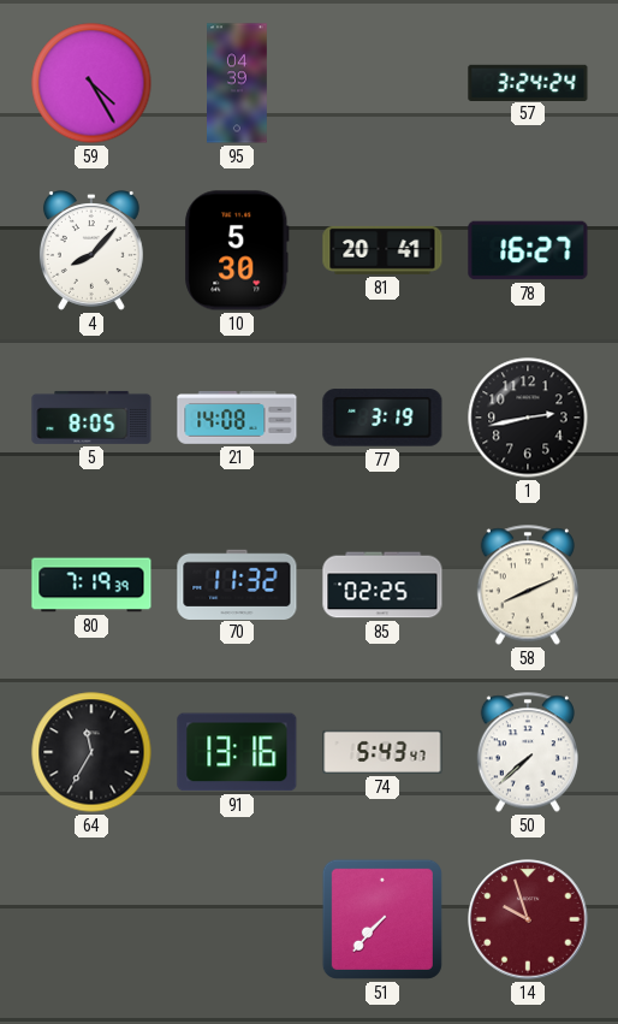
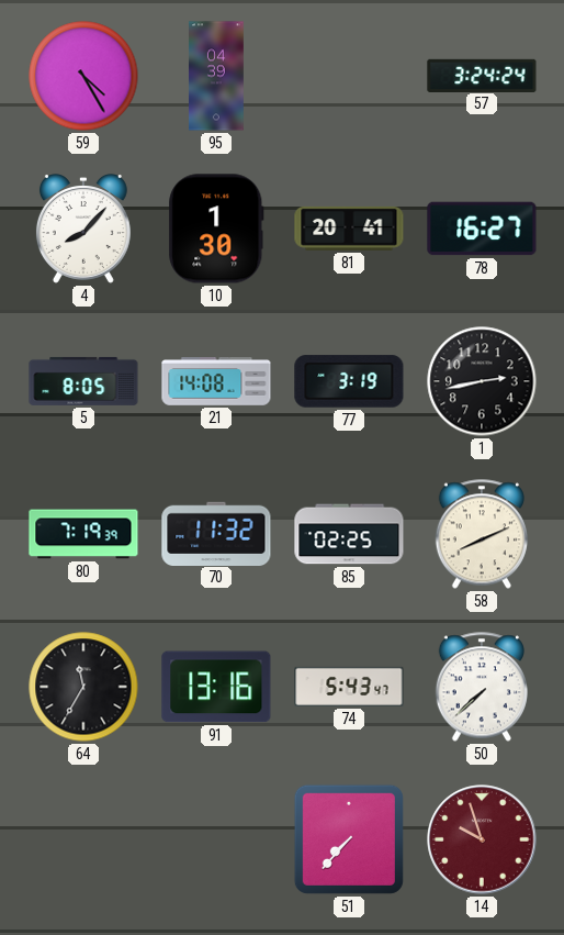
10: 5:30 -> 1:30
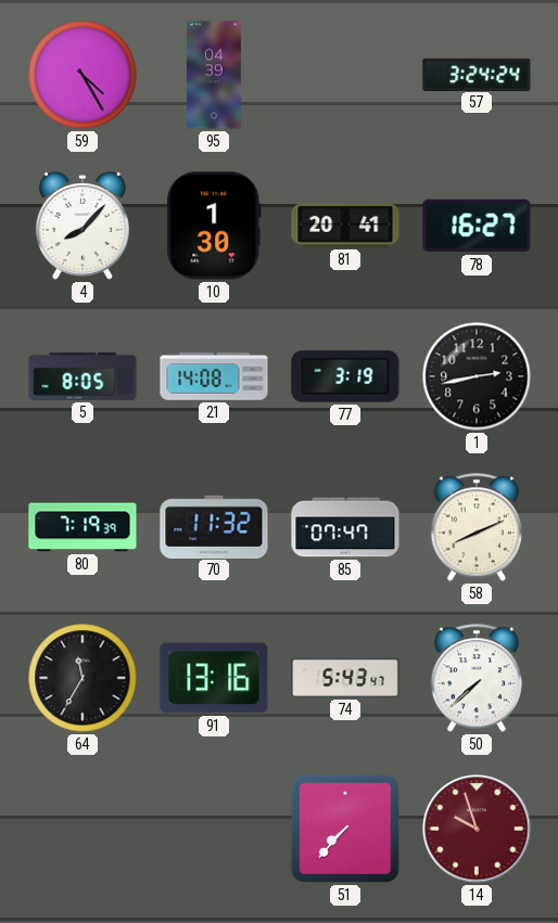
85: 02:25 -> 07:47
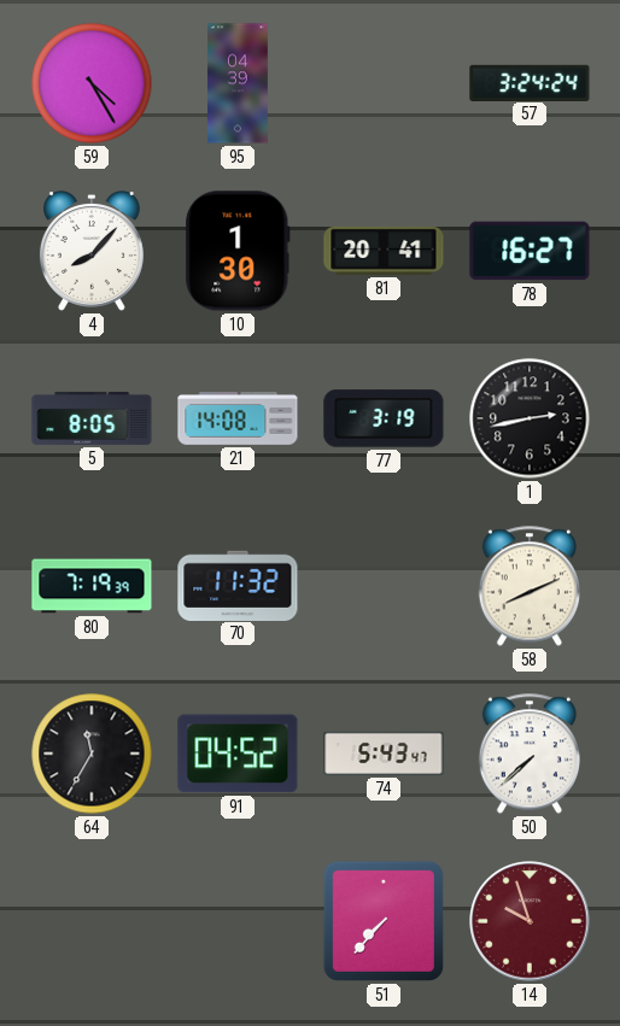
85: 07:47 -> none
91: 13:16 -> 04:52
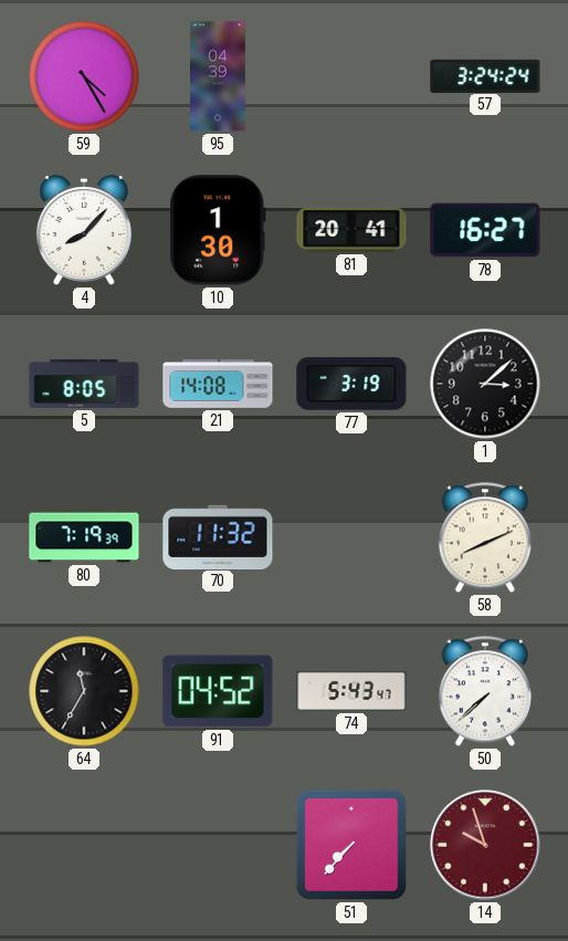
1: 2:43 -> 3:08
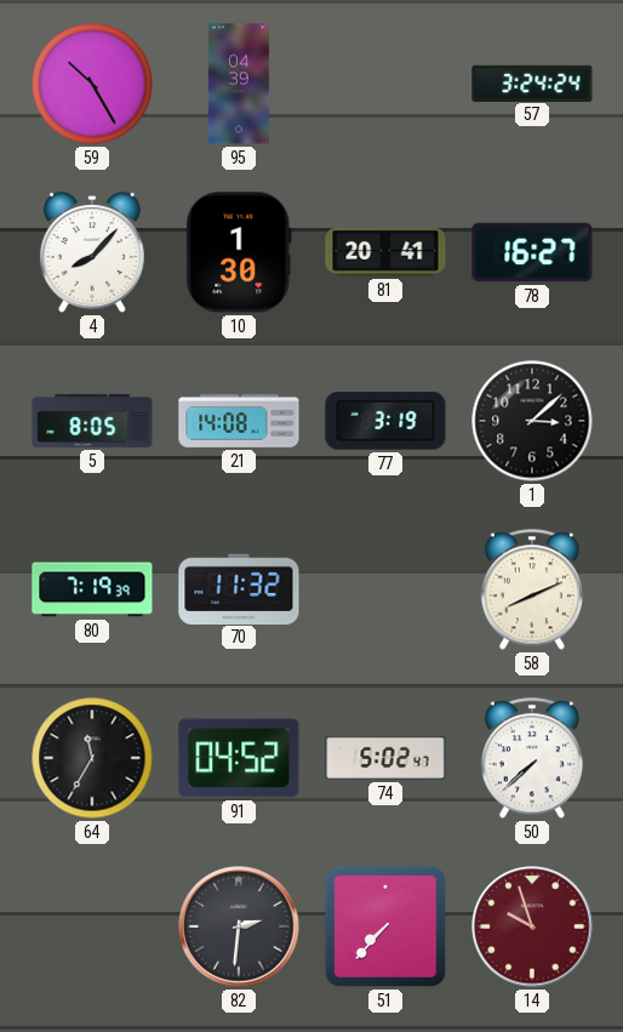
59: 4:25 -> 10:25
74: 5:43 -> 5:02
82: none -> 2:31
